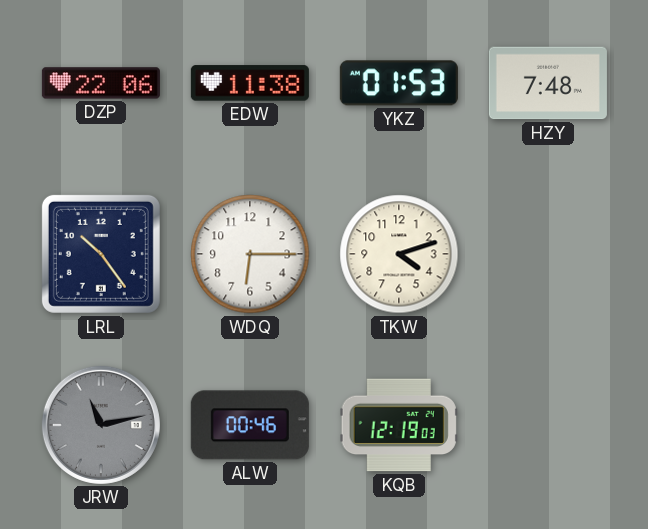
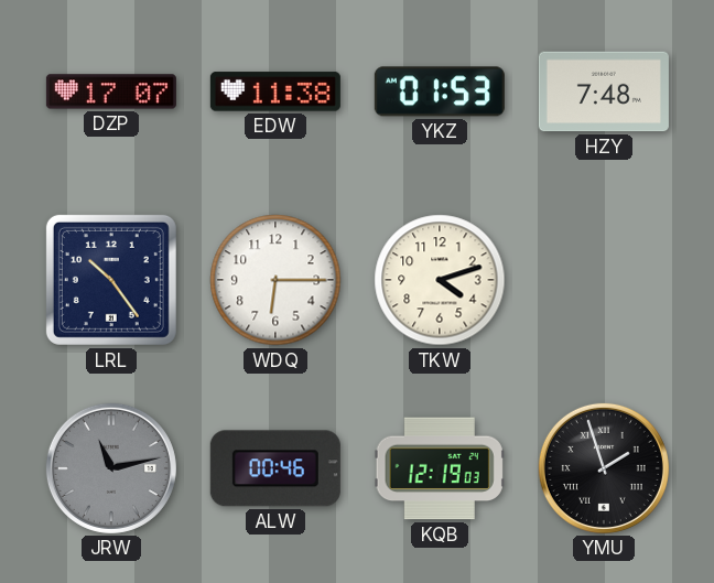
DZP: 22:06 -> 17:07
YMU: none -> 1:57
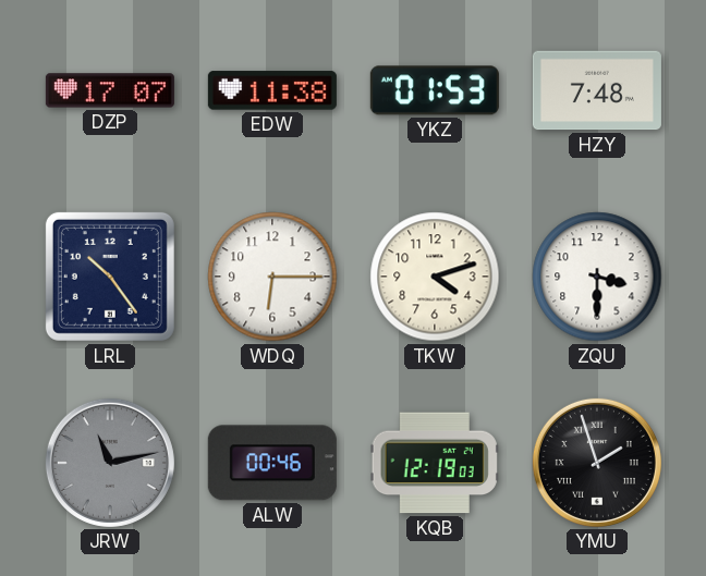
ZQU: none -> 3:30
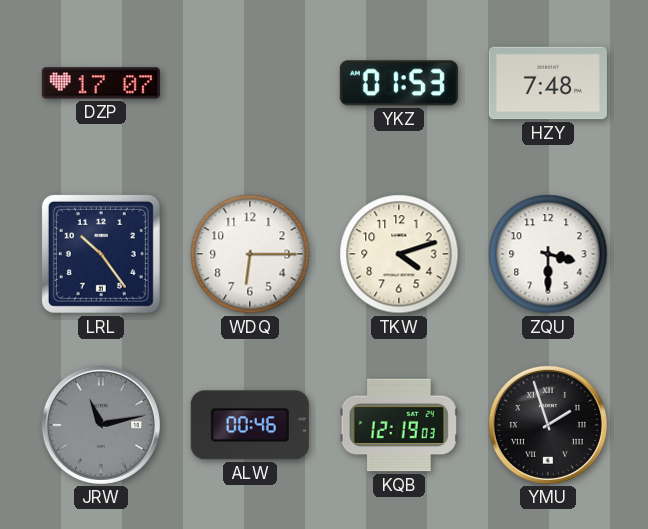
EDW: 11:38 -> none
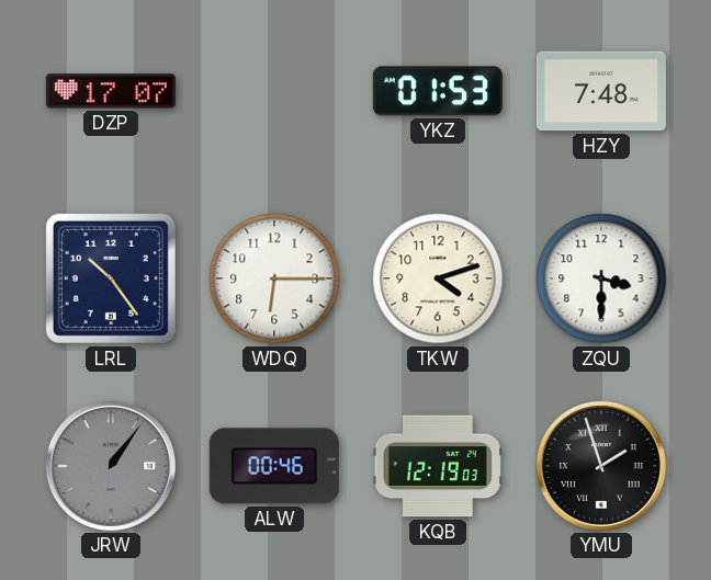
JRW: 11:13 -> 1:06
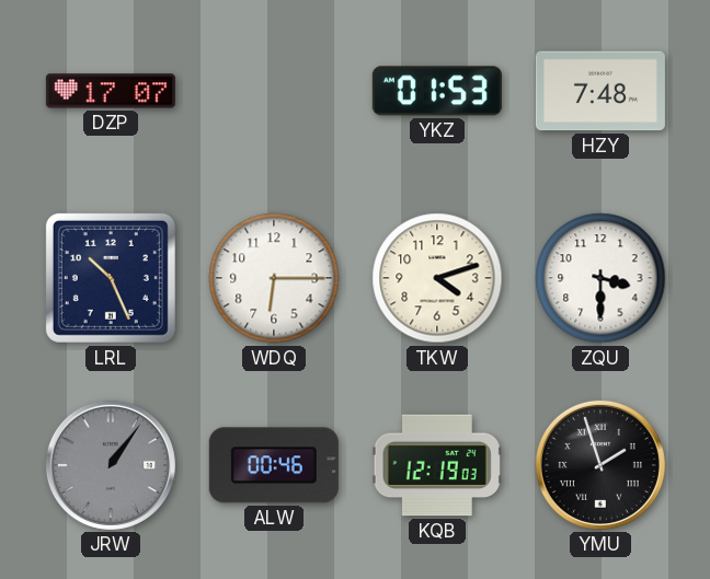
LRL: 10:24 -> 10:26
